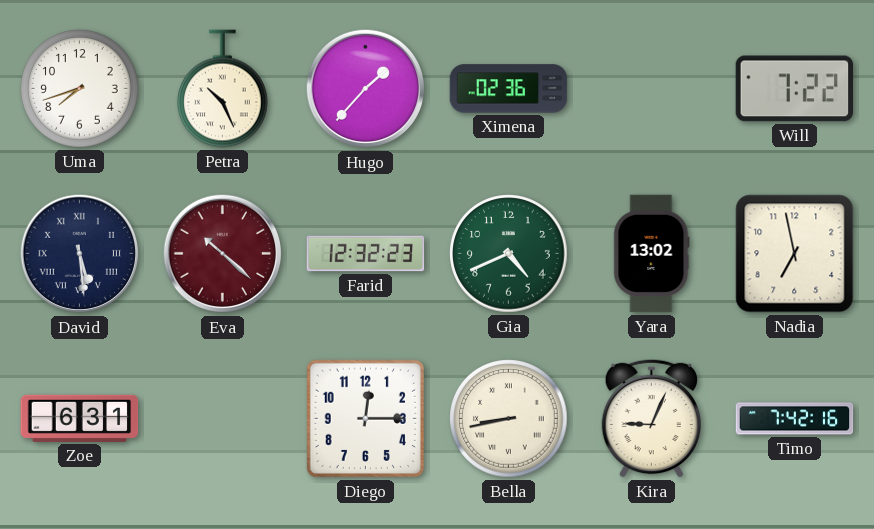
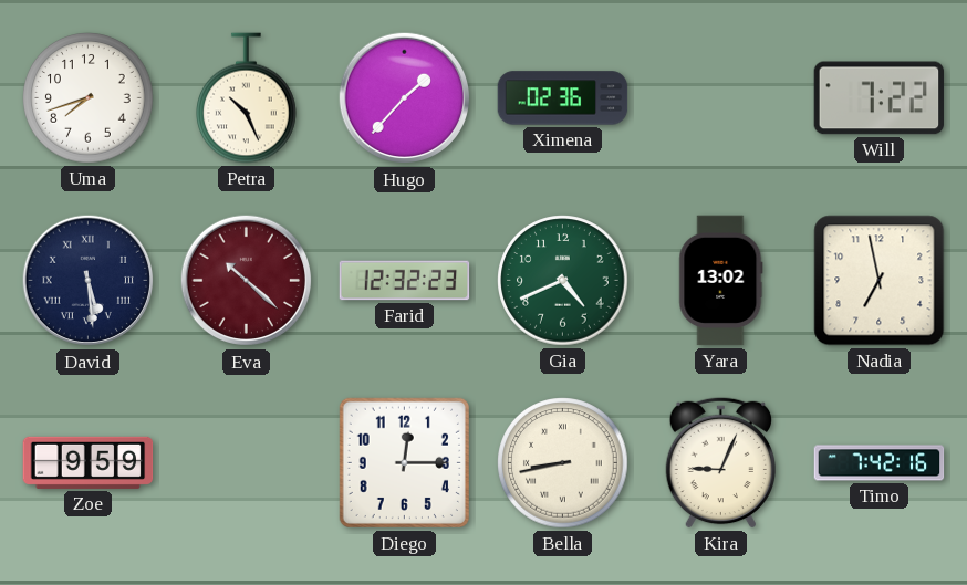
Zoe: 6:31 -> 9:59
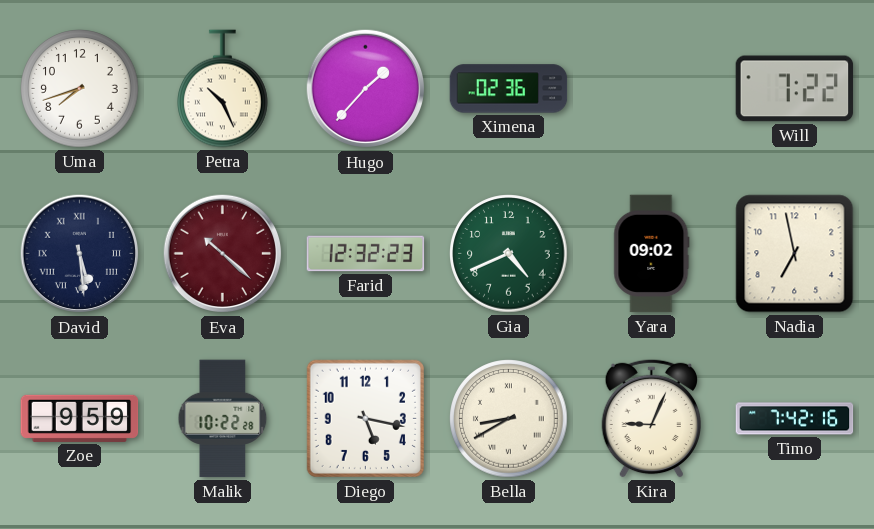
Yara: 13:02 -> 09:02
Malik: none -> 10:22
Diego: 12:15 -> 5:17
Bella: 8:43 -> 8:40
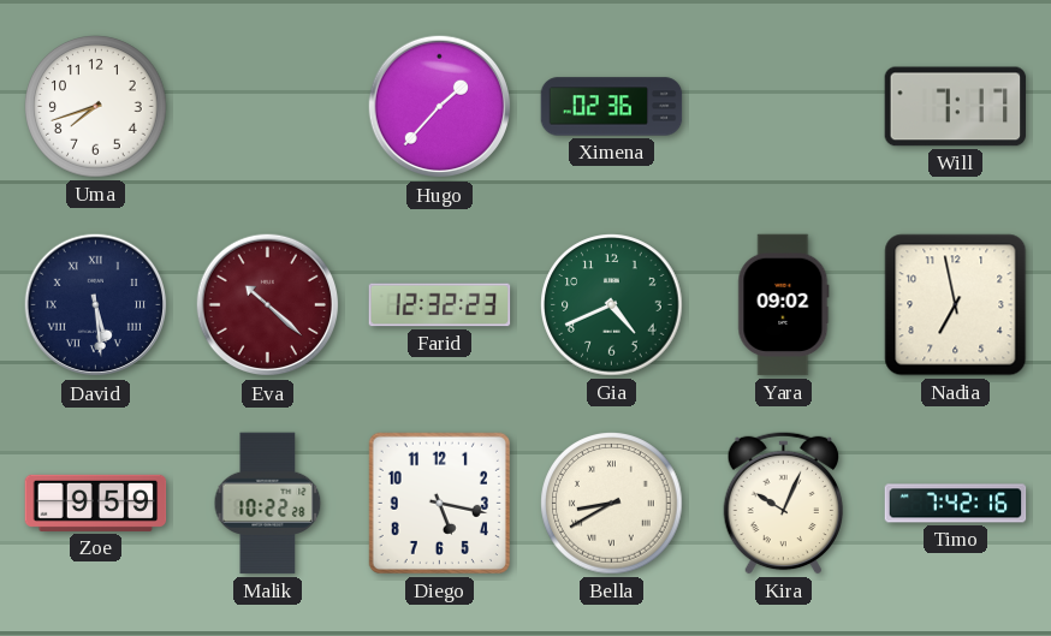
Petra: 10:26 -> none
Will: 7:22 -> 7:17
Kira: 9:04 -> 10:04
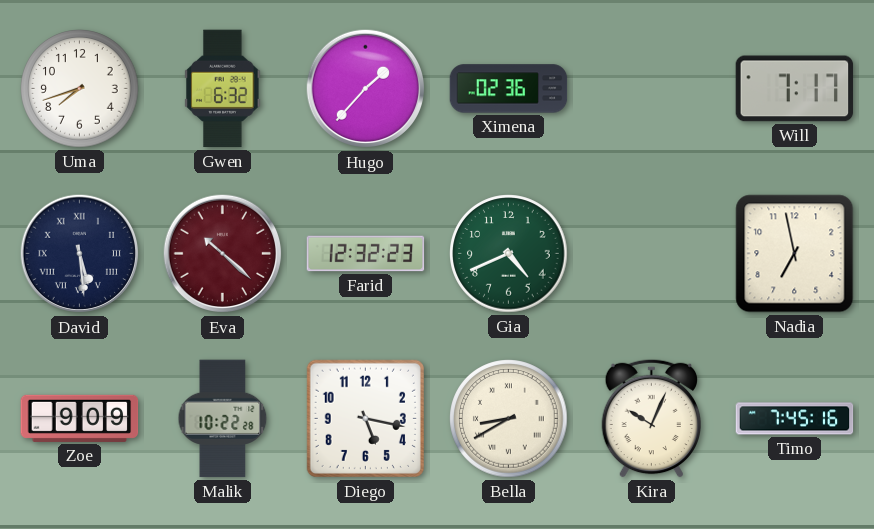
Gwen: none -> 6:32
Yara: 09:02 -> none
Zoe: 9:59 -> 9:09
Timo: 7:42 -> 7:45
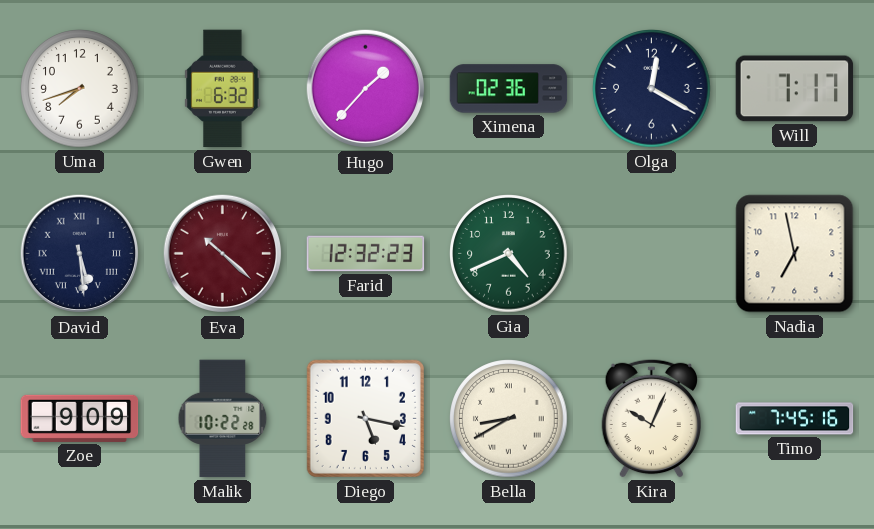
Olga: none -> 12:20
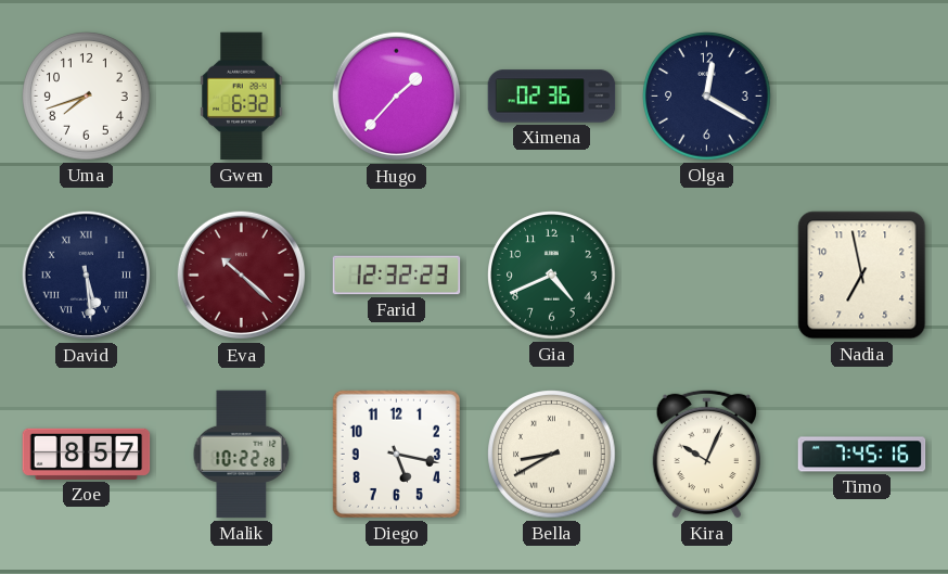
Will: 7:17 -> none
Zoe: 9:09 -> 8:57
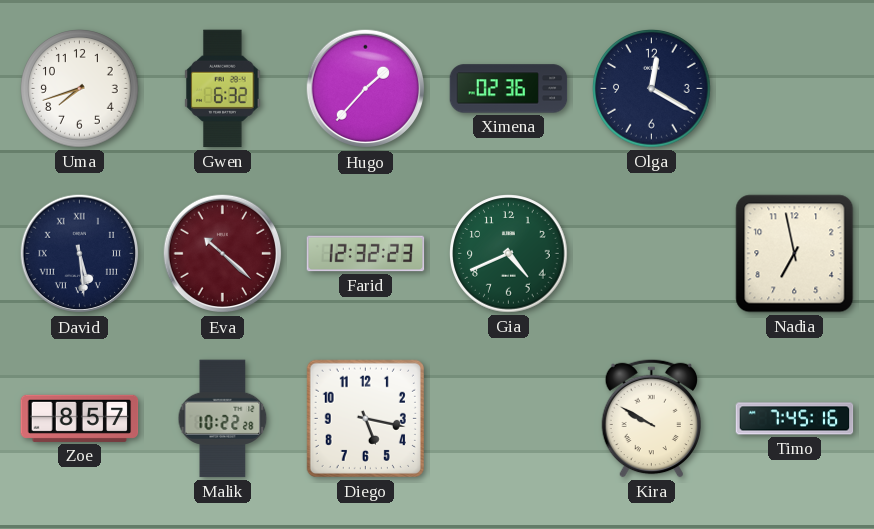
Bella: 8:40 -> none
Kira: 10:04 -> 9:50
